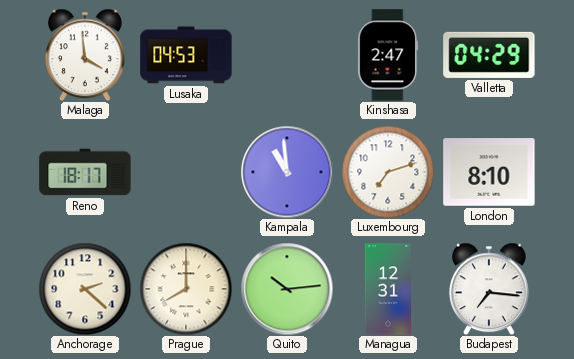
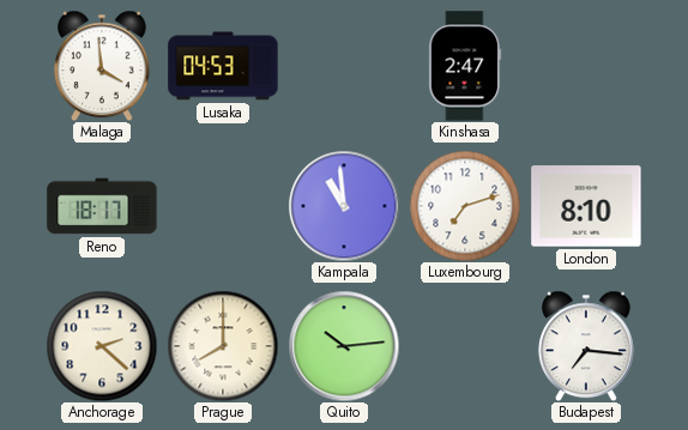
Valletta: 04:29 -> none
Managua: 12:31 -> none
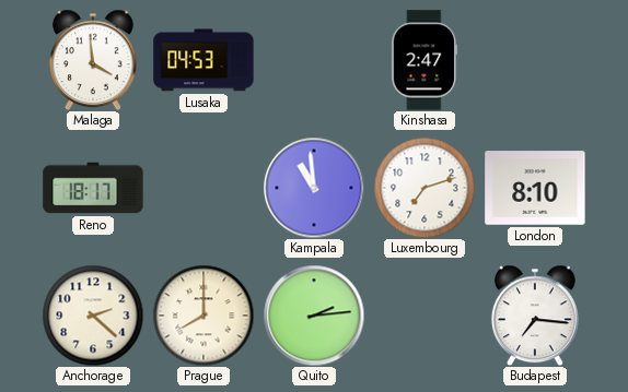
Quito: 10:14 -> 2:14
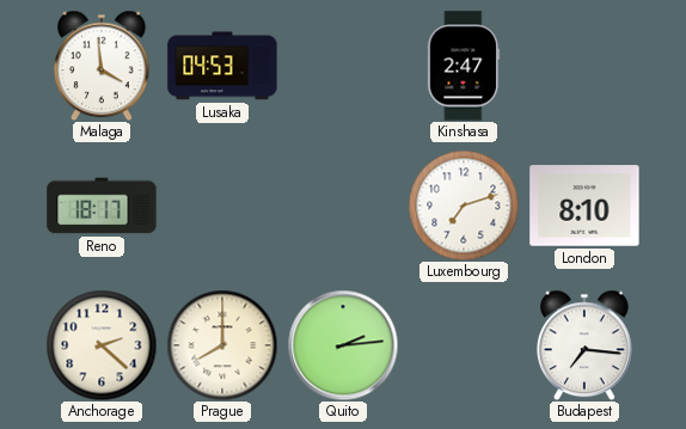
Kampala: 10:59 -> none
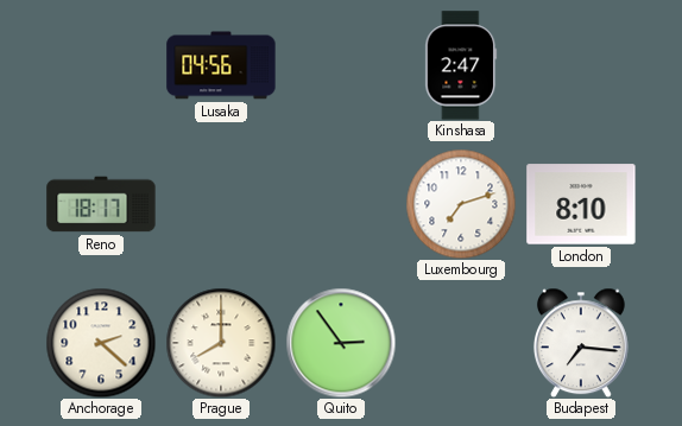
Malaga: 3:59 -> none
Lusaka: 04:53 -> 04:56
Quito: 2:14 -> 2:54
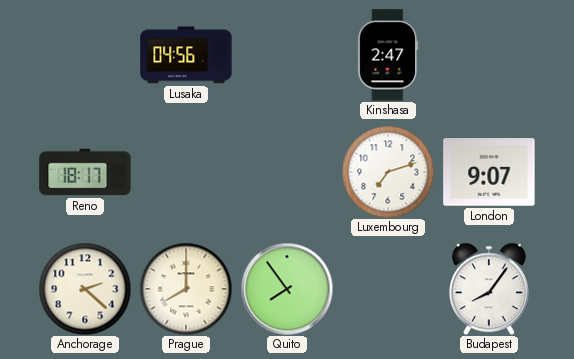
London: 8:10 -> 9:07
Quito: 2:54 -> 7:54
Budapest: 7:16 -> 8:06
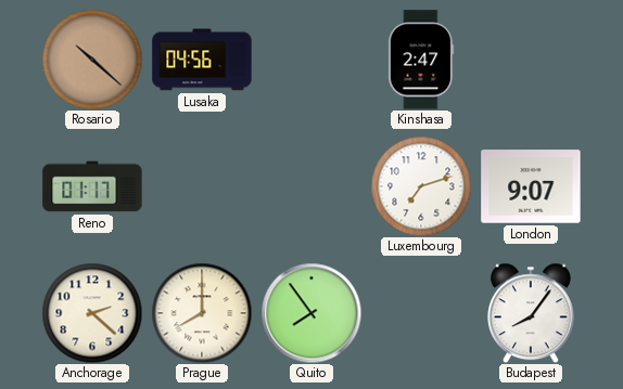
Rosario: none -> 10:22
Reno: 18:17 -> 01:17
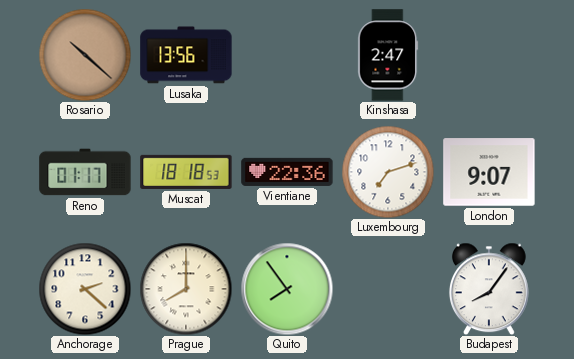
Lusaka: 04:56 -> 13:56
Muscat: none -> 18:18
Vientiane: none -> 22:36
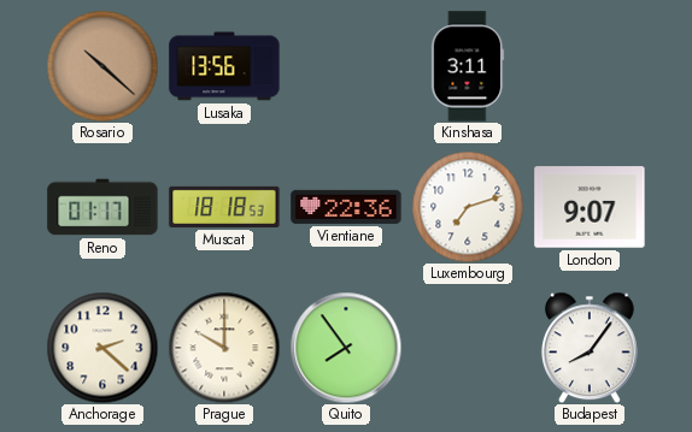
Kinshasa: 2:47 -> 3:11
Prague: 8:00 -> 10:00
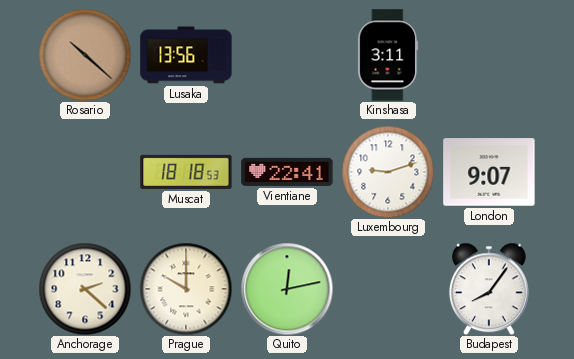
Reno: 01:17 -> none
Vientiane: 22:36 -> 22:41
Luxembourg: 7:12 -> 9:12
Quito: 7:54 -> 12:13
